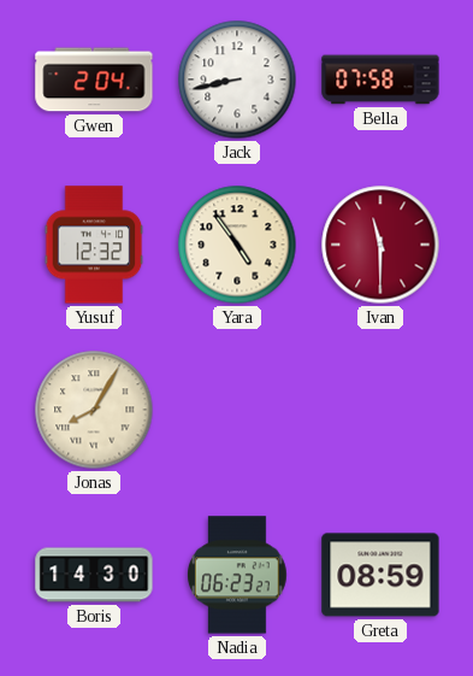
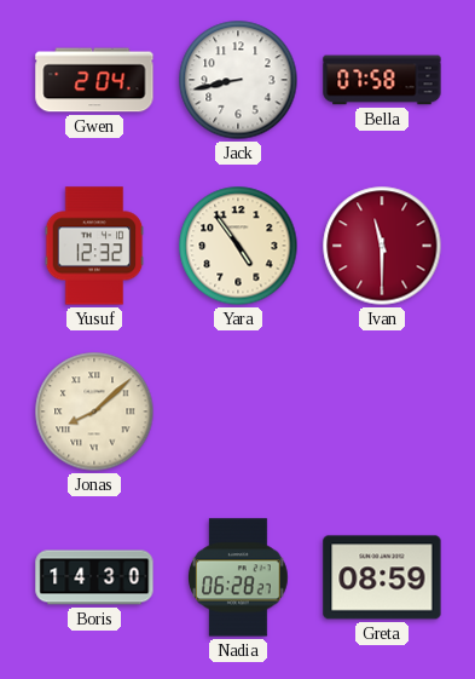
Jonas: 8:05 -> 8:08
Nadia: 06:23 -> 06:28
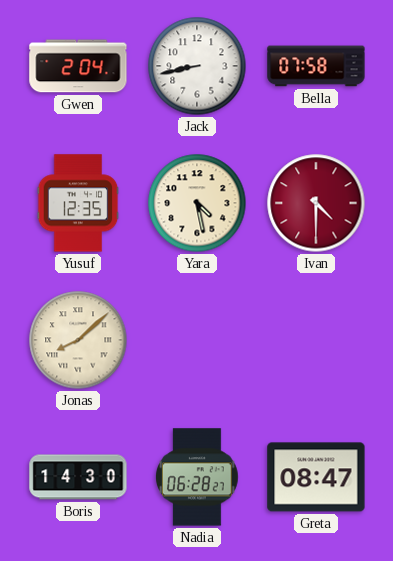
Yusuf: 12:32 -> 12:35
Yara: 4:54 -> 4:28
Ivan: 11:30 -> 4:30
Greta: 08:59 -> 08:47
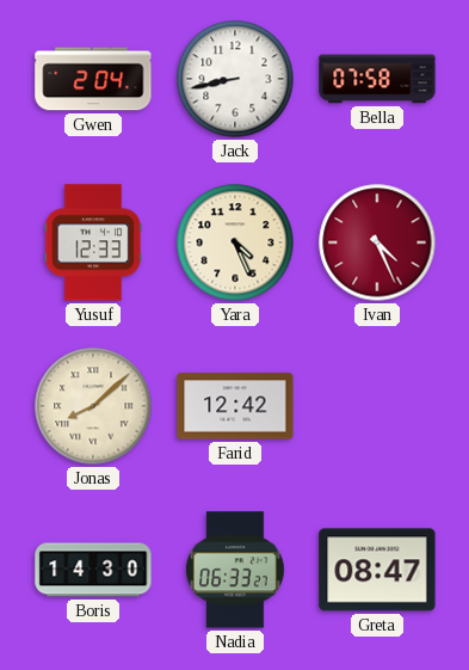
Yusuf: 12:35 -> 12:33
Yara: 4:28 -> 4:26
Ivan: 4:30 -> 4:26
Farid: none -> 12:42
Nadia: 06:28 -> 06:33
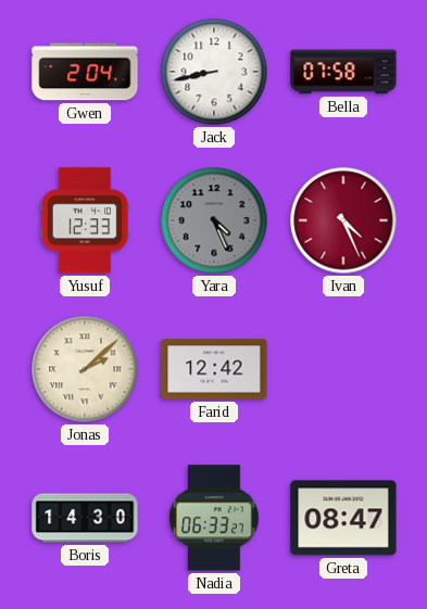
Yara dial: cream -> grey
Jonas: 8:08 -> 2:08
